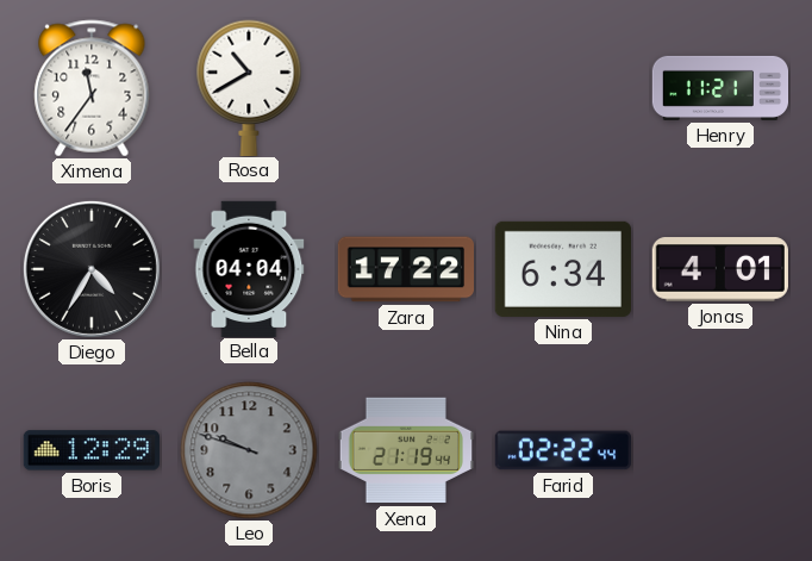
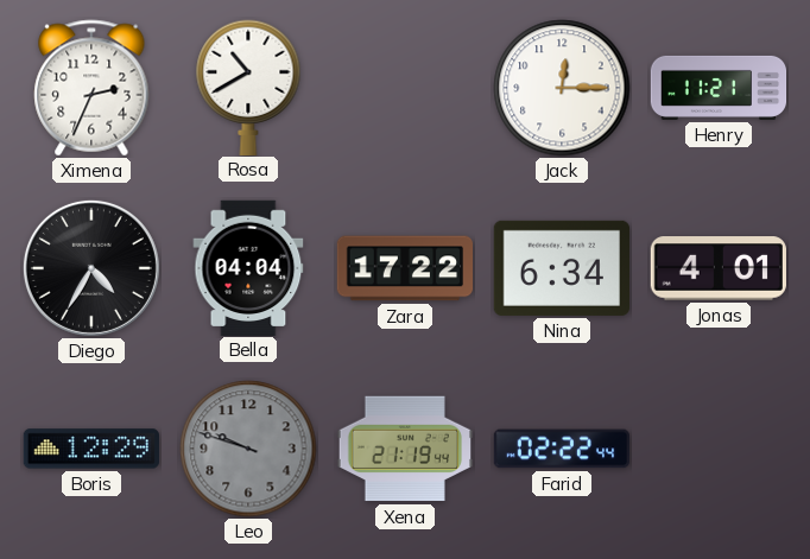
Ximena: 11:36 -> 2:34
Jack: none -> 12:15
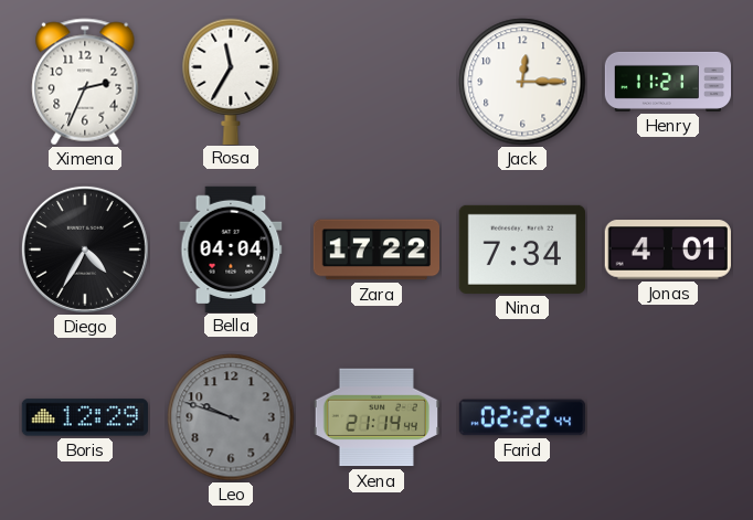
Rosa: 10:40 -> 11:35
Nina: 6:34 -> 7:34
Xena: 21:19 -> 21:14
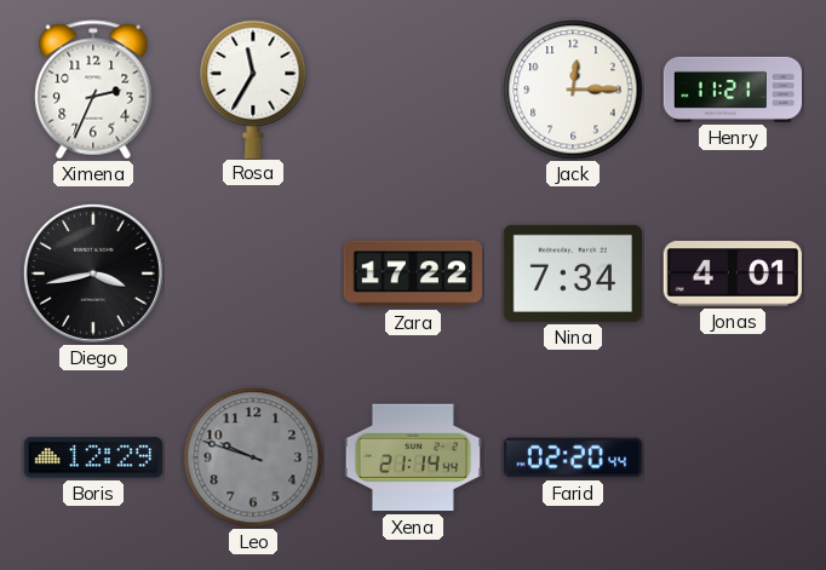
Diego: 4:35 -> 3:43
Bella: 04:04 -> none
Farid: 02:22 -> 02:20
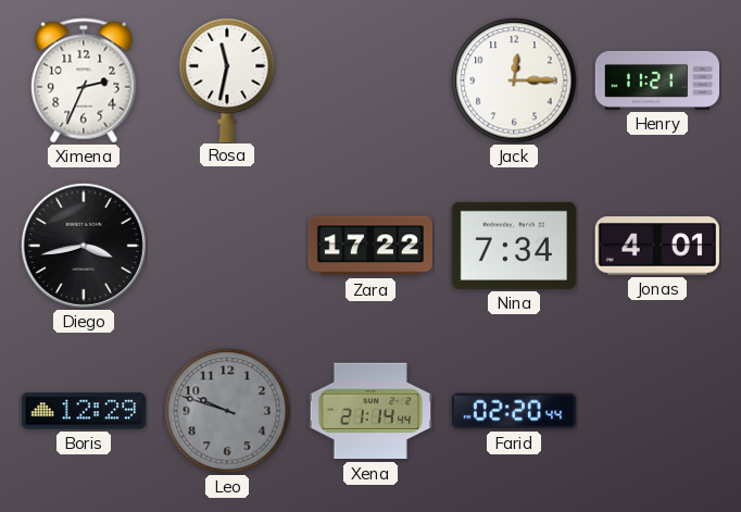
Rosa: 11:35 -> 11:32
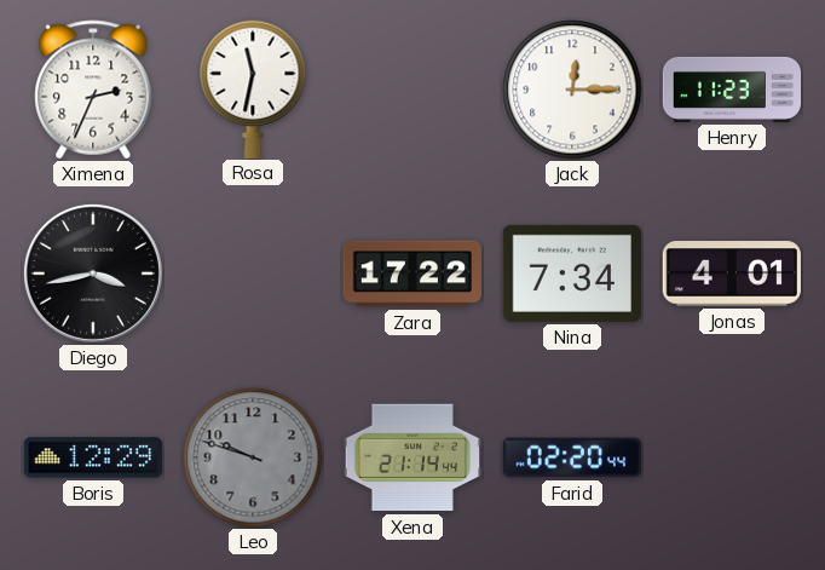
Henry: 11:21 -> 11:23
